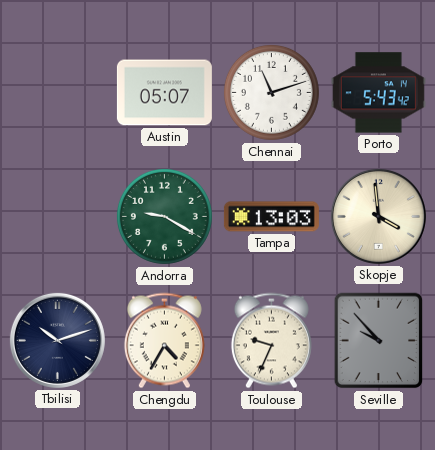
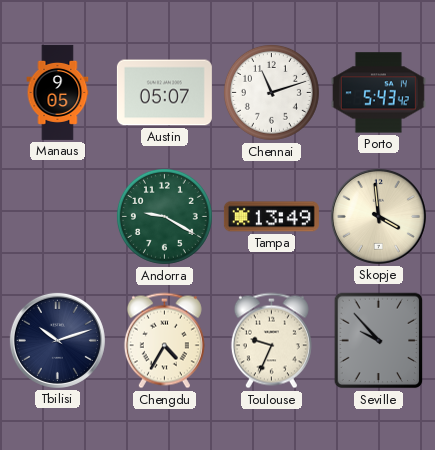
Manaus: none -> 9:05
Tampa: 13:03 -> 13:49
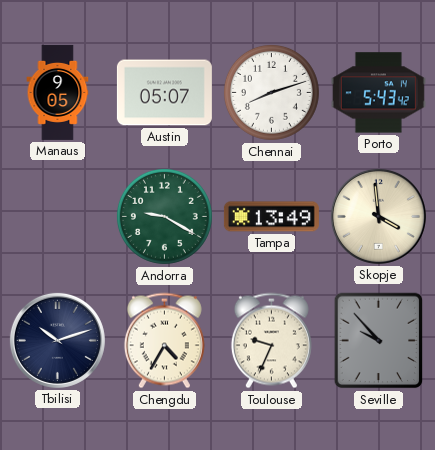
Chennai: 11:12 -> 8:12
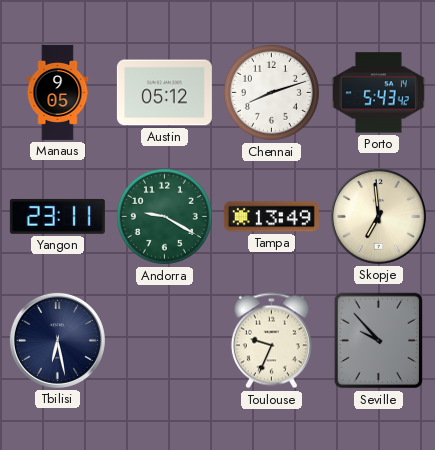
Austin: 05:07 -> 05:12
Yangon: none -> 23:11
Skopje: 3:59 -> 6:59
Tbilisi: 10:12 -> 6:28
Chengdu: 4:35 -> none
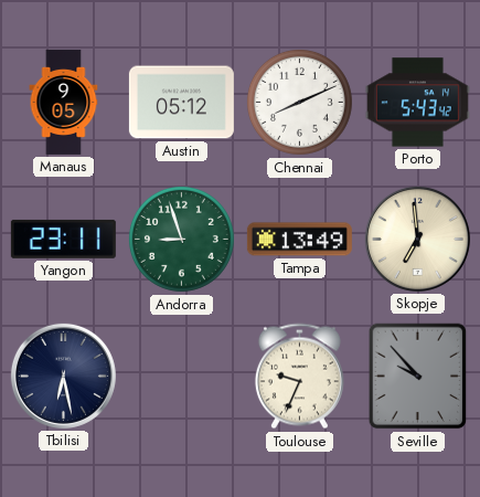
Chennai: 8:12 -> 8:11
Andorra: 9:20 -> 8:57
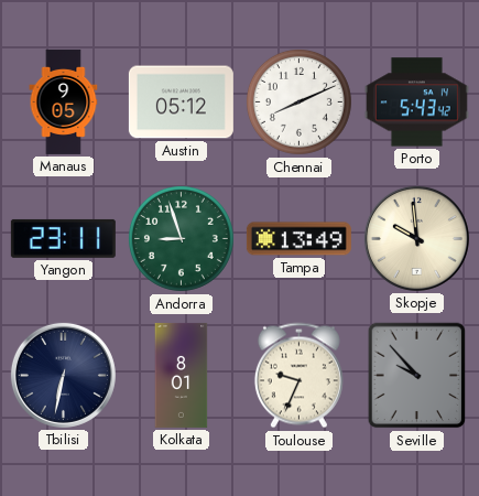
Skopje: 6:59 -> 9:59
Tbilisi: 6:28 -> 6:32
Kolkata: none -> 8:01
